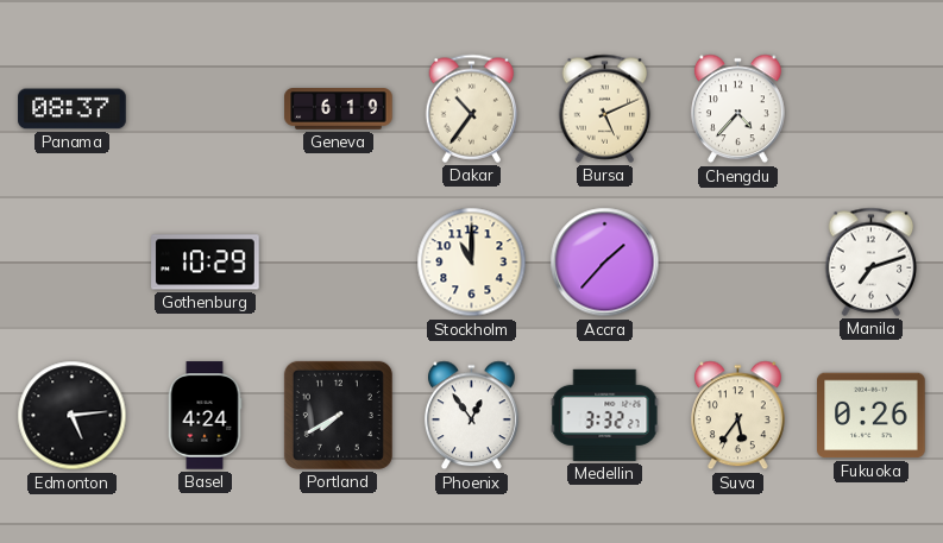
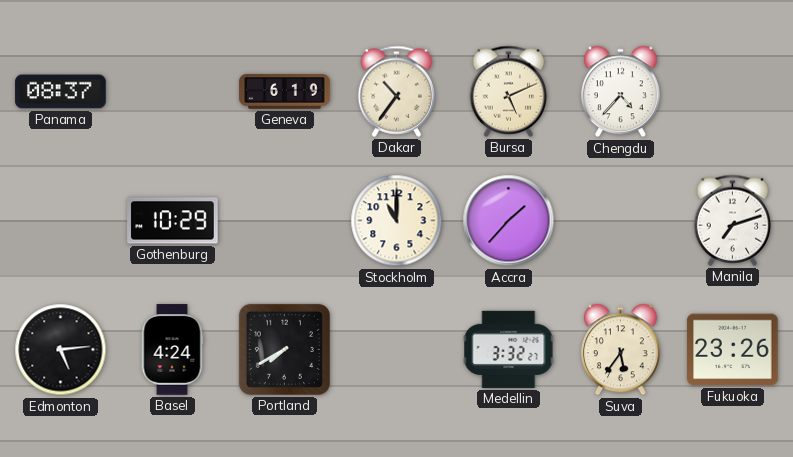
Phoenix: 12:54 -> none
Fukuoka: 0:26 -> 23:26
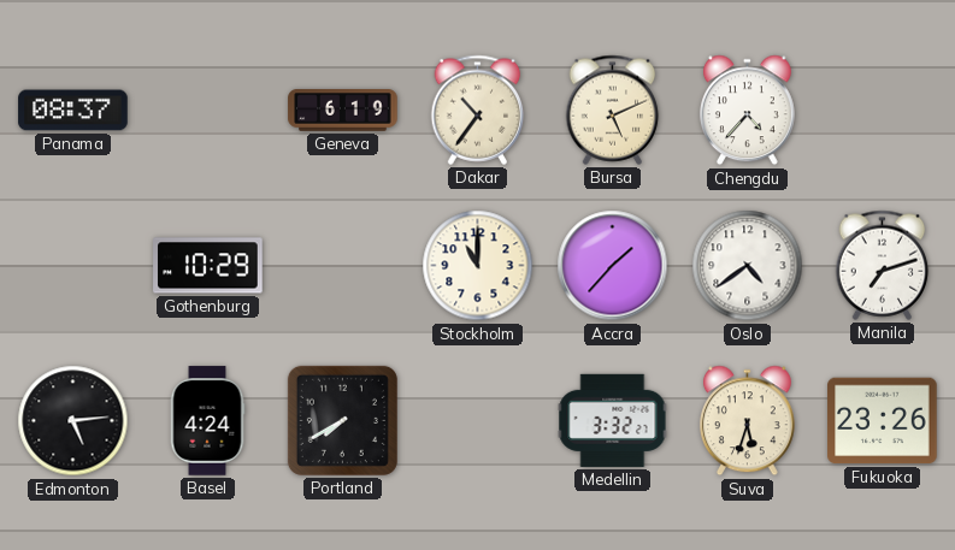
Oslo: none -> 4:39
Suva: 5:36 -> 5:33
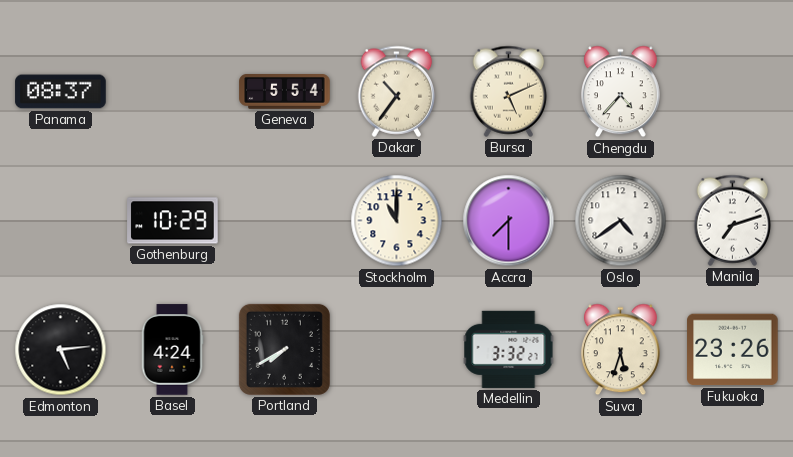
Geneva: 6:19 -> 5:54
Accra: 1:37 -> 7:30
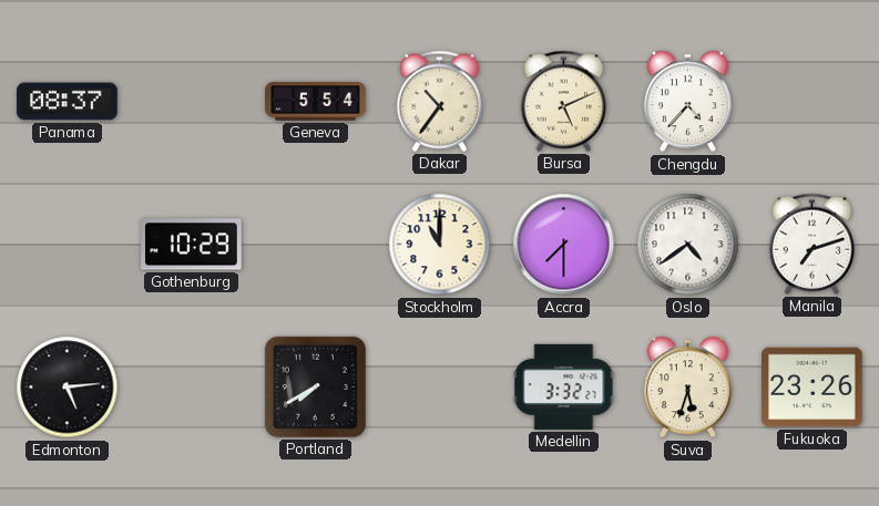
Basel: 4:24 -> none
